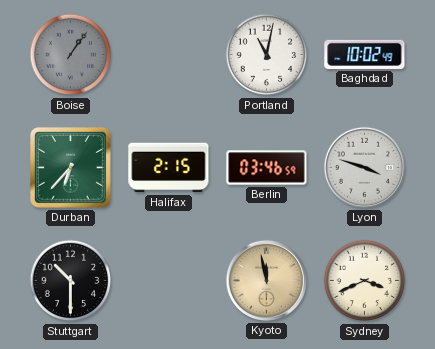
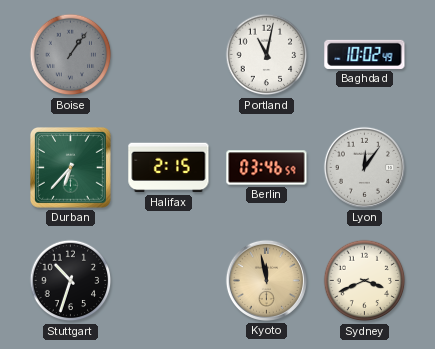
Lyon: 3:48 -> 12:06
Stuttgart: 10:30 -> 10:33
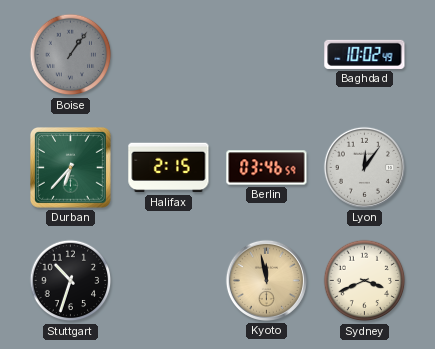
Portland: 11:02 -> none
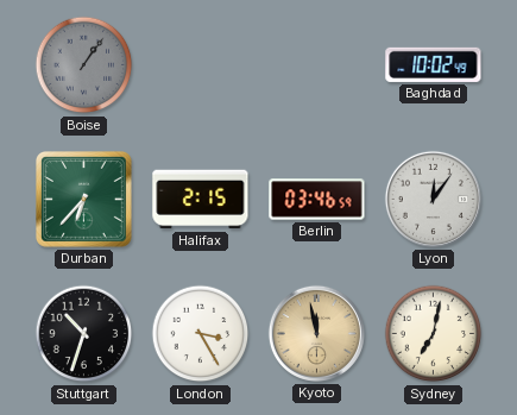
London: none -> 3:25
Sydney: 3:41 -> 7:02
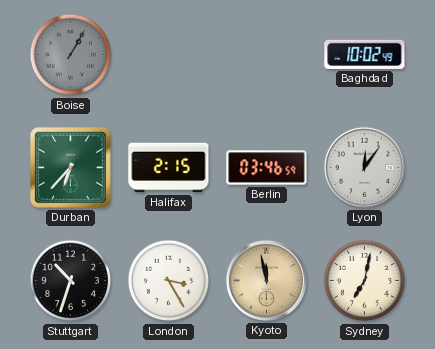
Boise: 1:06 -> 1:05
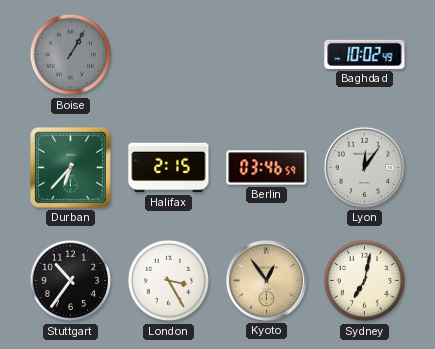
Stuttgart: 10:33 -> 10:36
Kyoto: 11:58 -> 12:54
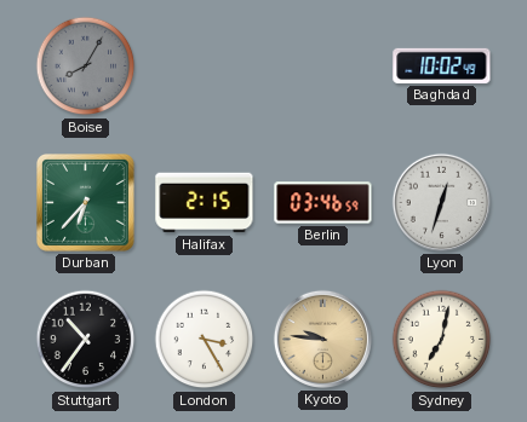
Boise: 1:05 -> 8:05
Lyon: 12:06 -> 12:33
Kyoto: 12:54 -> 9:46
